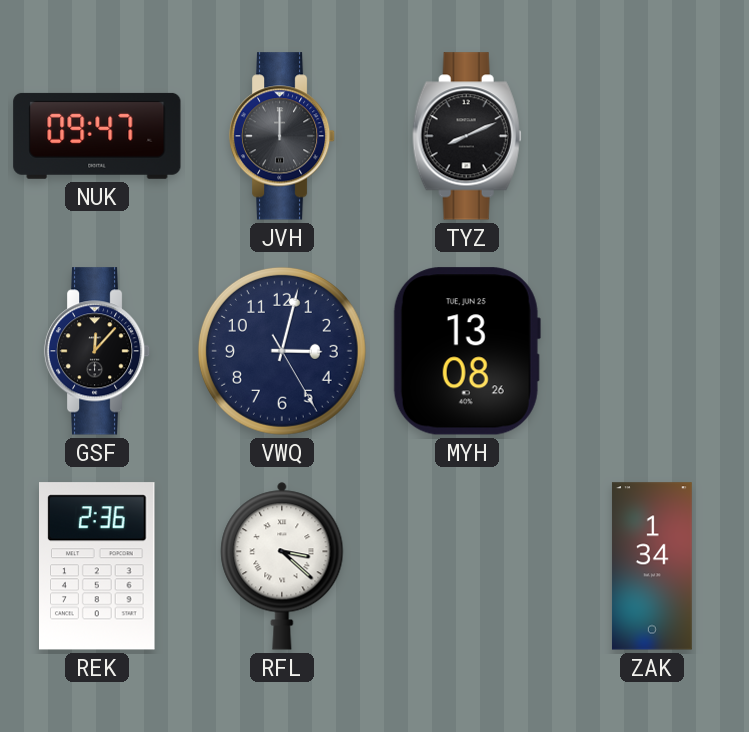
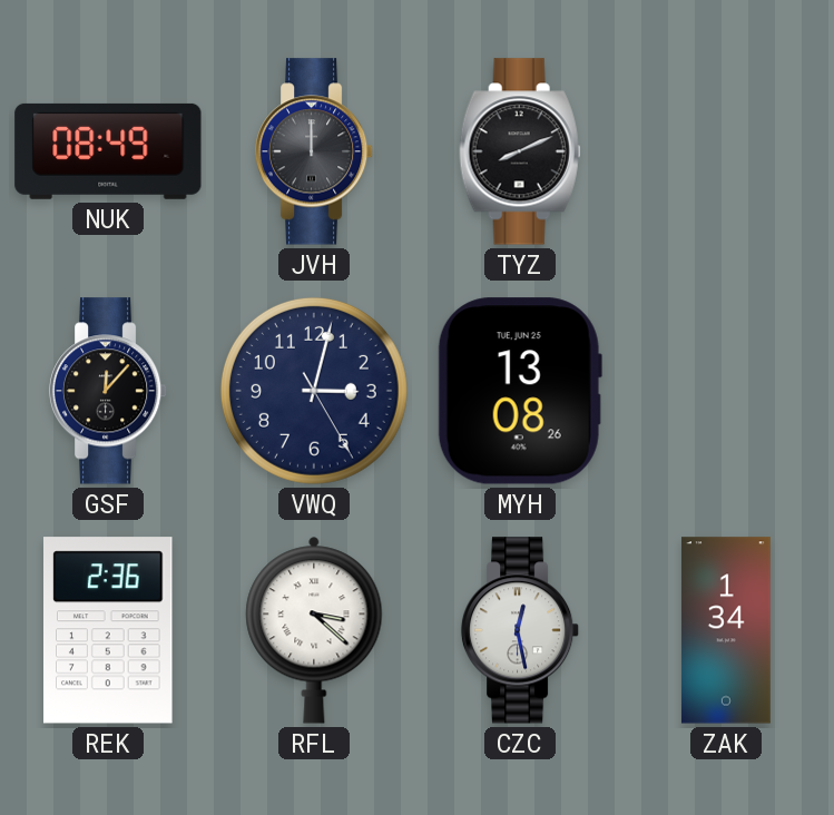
NUK: 09:47 -> 08:49
CZC: none -> 12:28
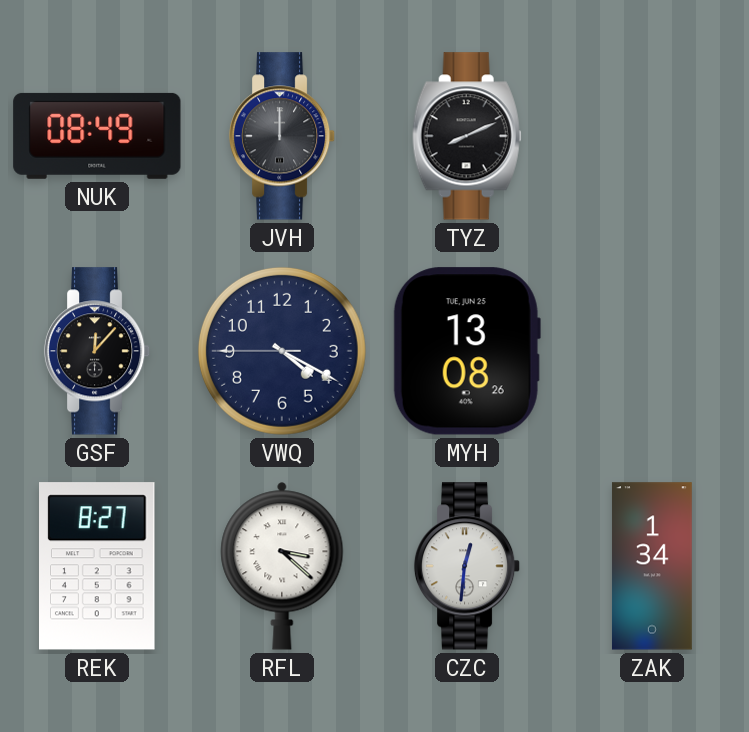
VWQ: 3:02 -> 4:19
REK: 2:36 -> 8:27
CZC: 12:28 -> 12:31
